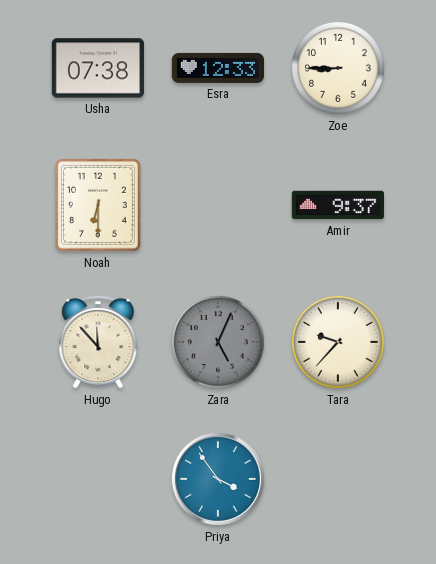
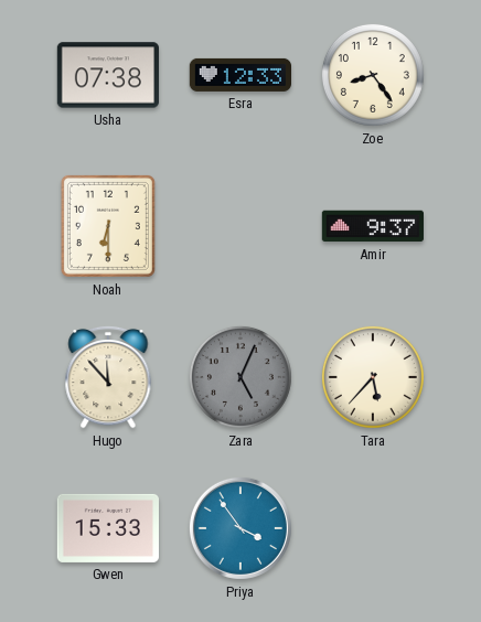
Zoe: 8:45 -> 8:24
Tara: 9:37 -> 5:37
Gwen: none -> 15:33
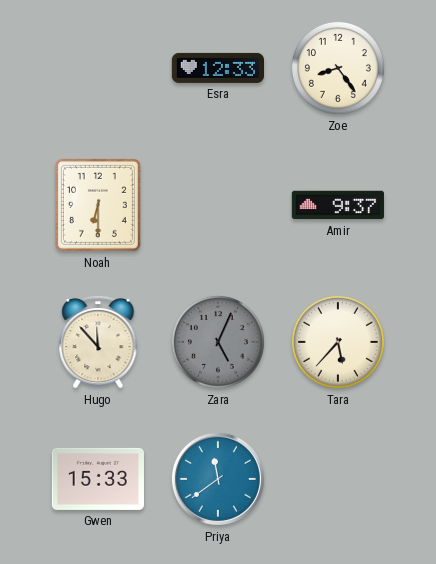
Usha: 07:38 -> none
Priya: 3:54 -> 11:39
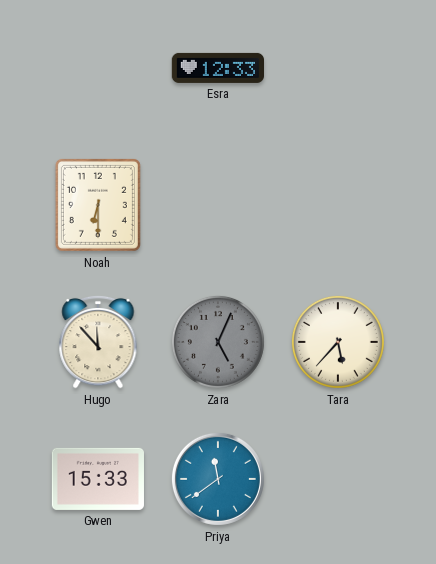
Zoe: 8:24 -> none
Amir: 9:37 -> none
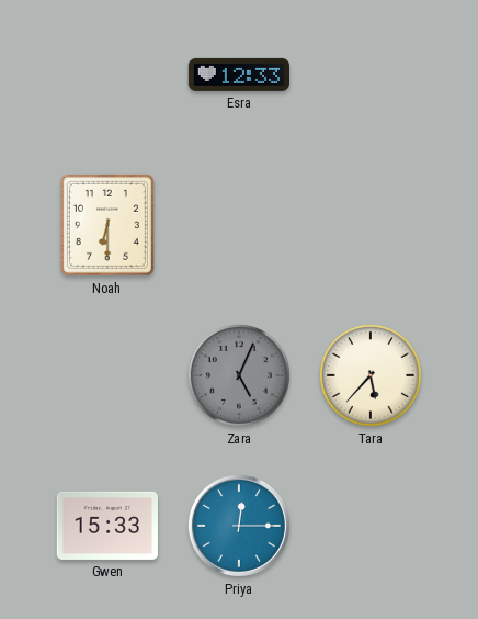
Hugo: 11:53 -> none
Priya: 11:39 -> 12:15
